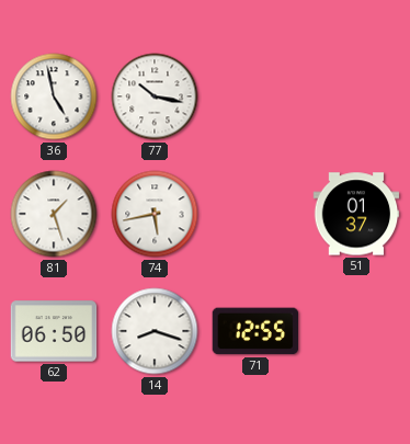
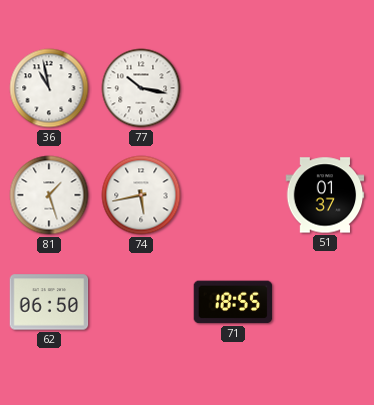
36: 4:58 -> 10:58
14: 8:18 -> none
71: 12:55 -> 18:55
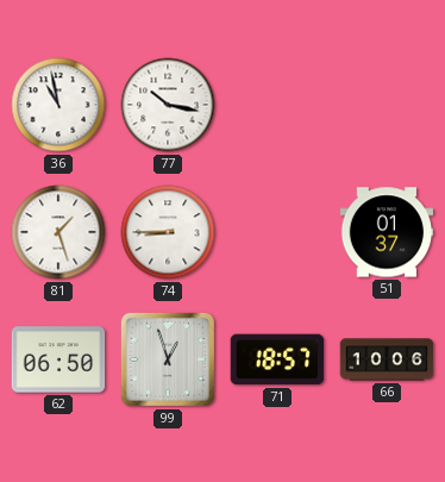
74: 5:43 -> 8:45
99: none -> 12:57
71: 18:55 -> 18:57
66: none -> 10:06
